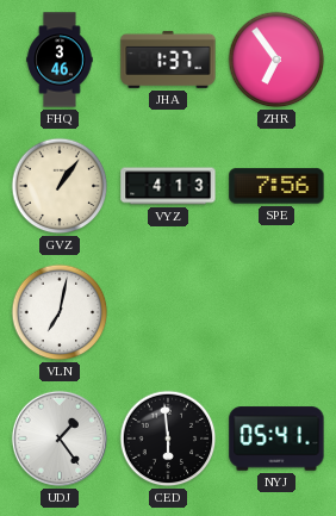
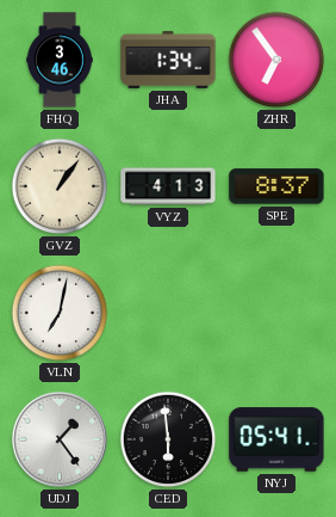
JHA: 1:37 -> 1:34
SPE: 7:56 -> 8:37
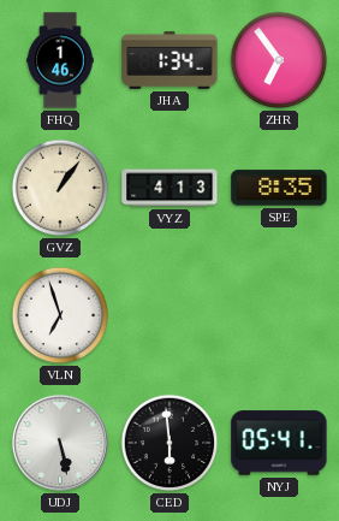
FHQ: 3:46 -> 1:46
SPE: 8:37 -> 8:35
VLN: 7:02 -> 6:57
UDJ: 1:24 -> 5:28
